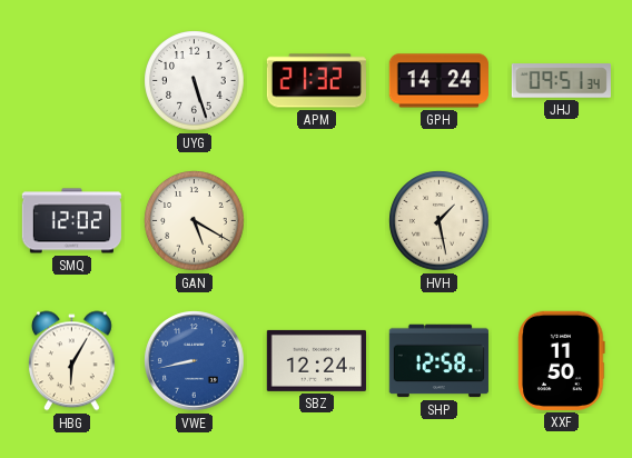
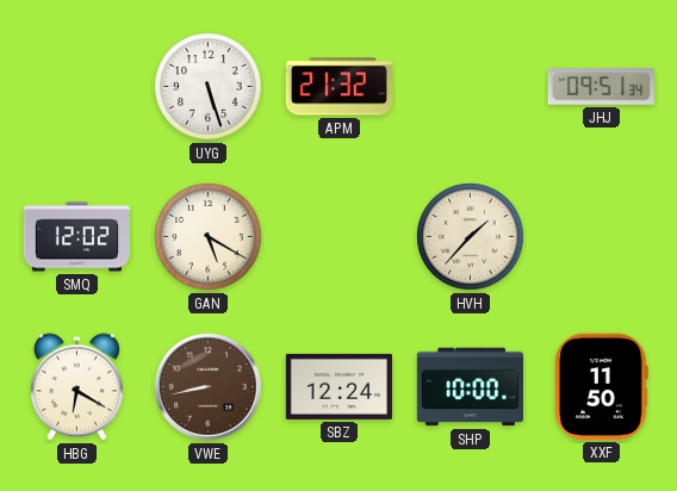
GPH: 14:24 -> none
HVH: 1:28 -> 1:37
HBG: 6:05 -> 6:20
VWE dial: blue -> brown
SHP: 12:58 -> 10:00
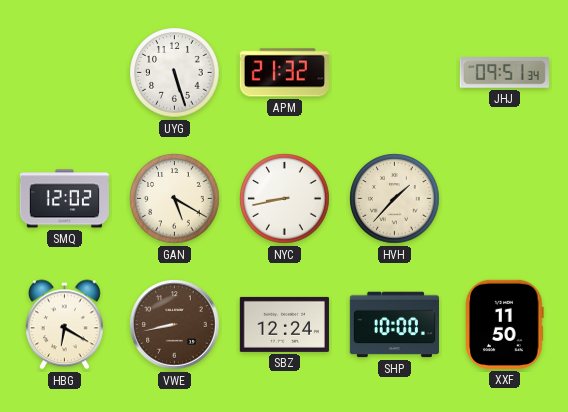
NYC: none -> 8:43
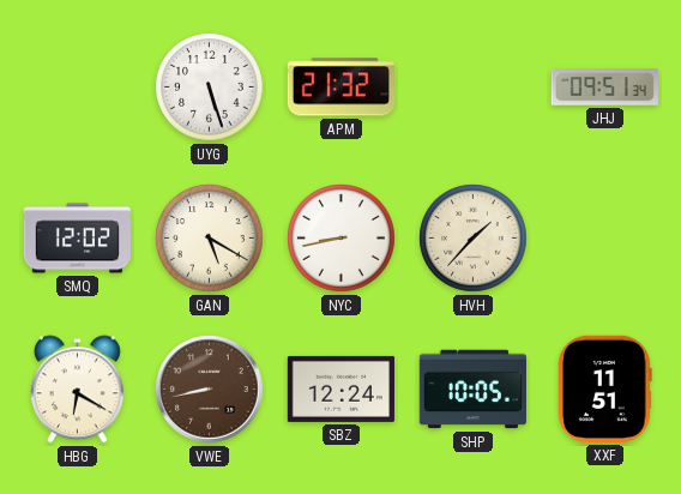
SHP: 10:00 -> 10:05
XXF: 11:50 -> 11:51
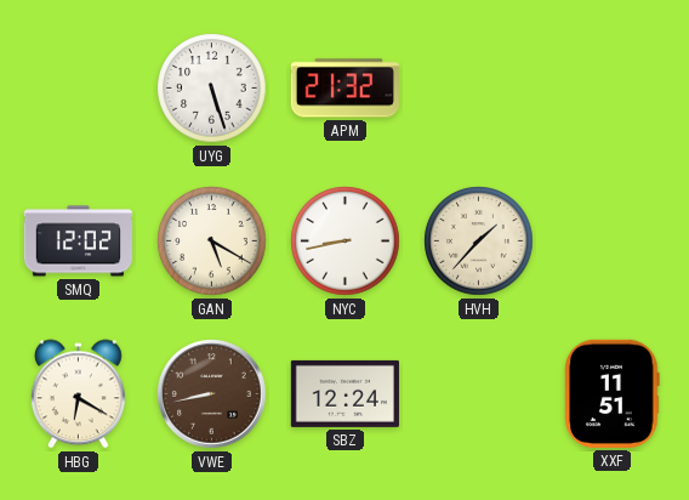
JHJ: 09:51 -> none
SHP: 10:05 -> none
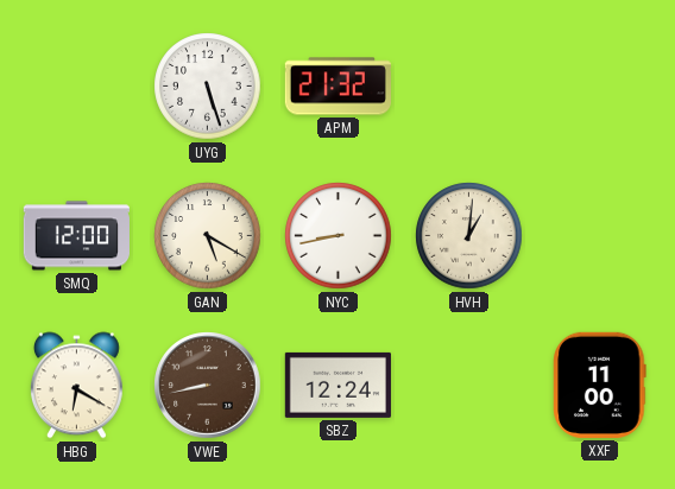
SMQ: 12:02 -> 12:00
HVH: 1:37 -> 1:01
XXF: 11:51 -> 11:00
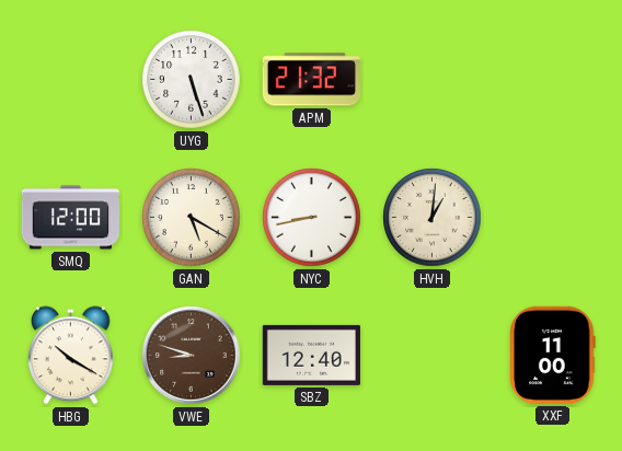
HBG: 6:20 -> 10:20
VWE: 8:43 -> 8:48
SBZ: 12:24 -> 12:40
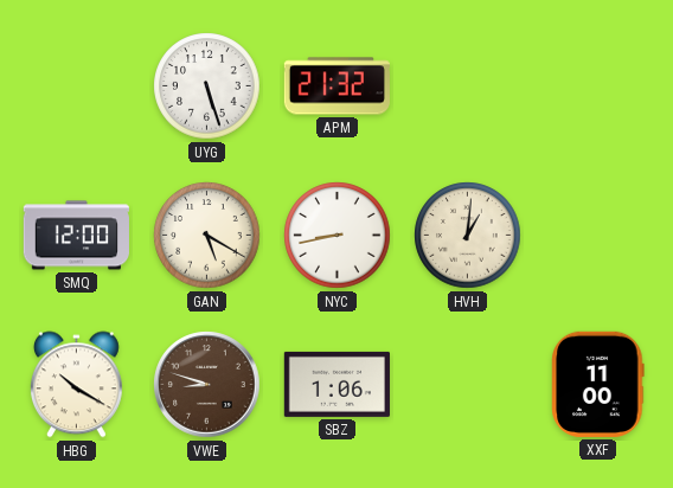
SBZ: 12:40 -> 1:06
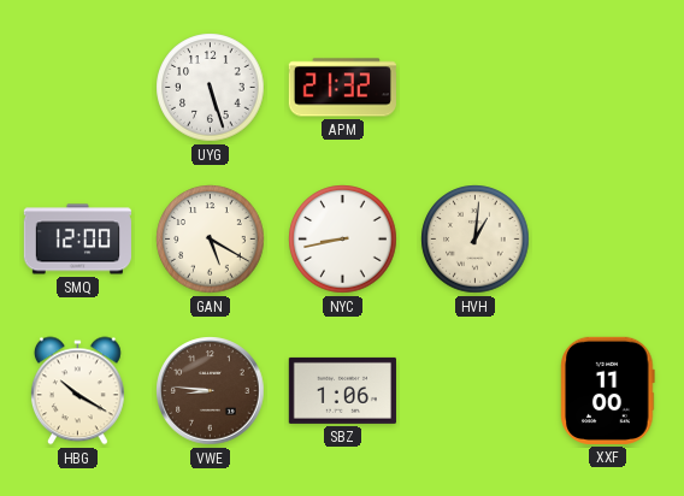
VWE: 8:48 -> 8:46
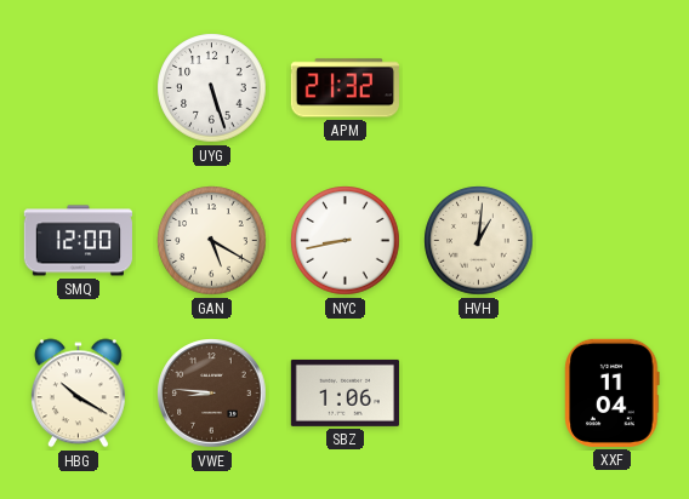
XXF: 11:00 -> 11:04
